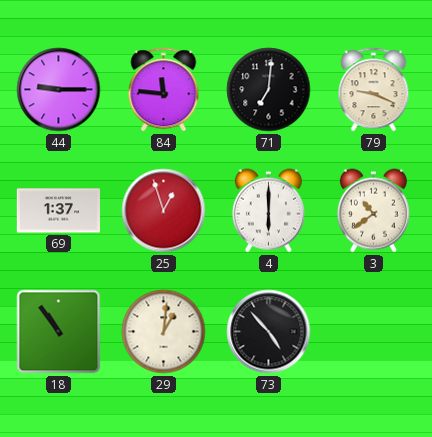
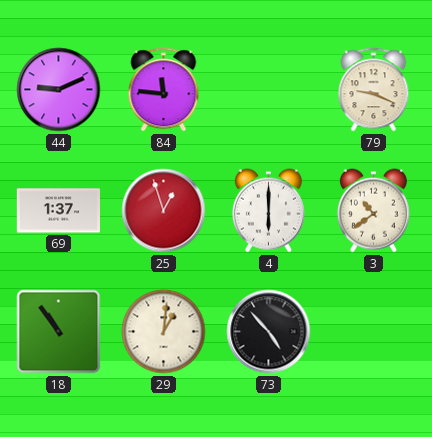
44: 9:15 -> 9:11
71: 7:01 -> none
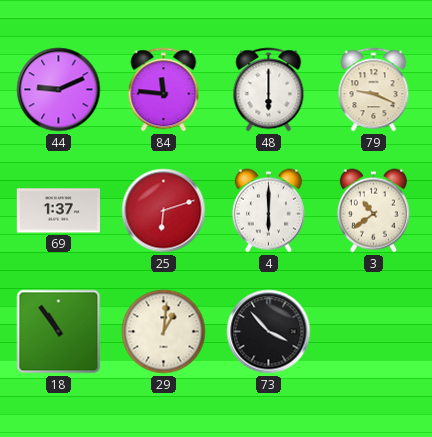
48: none -> 6:00
25: 12:57 -> 6:12
73: 4:53 -> 3:53
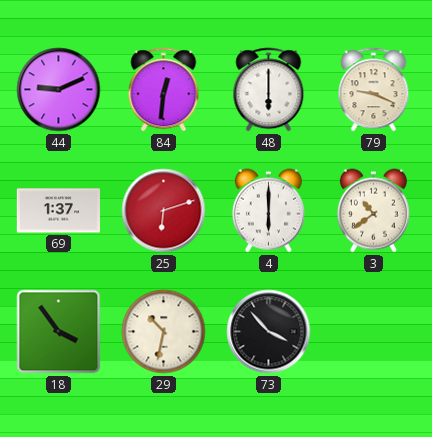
84: 11:46 -> 12:31
18: 10:54 -> 3:54
29: 1:01 -> 10:32
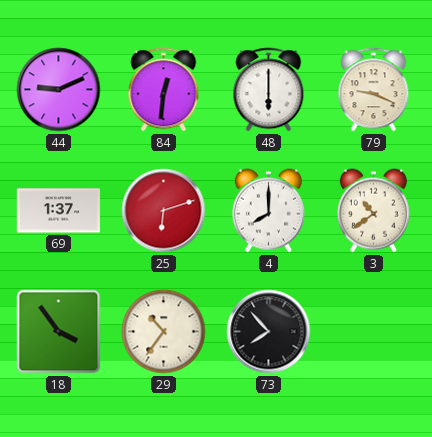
4: 6:00 -> 8:00
29: 10:32 -> 10:36
73: 3:53 -> 7:53
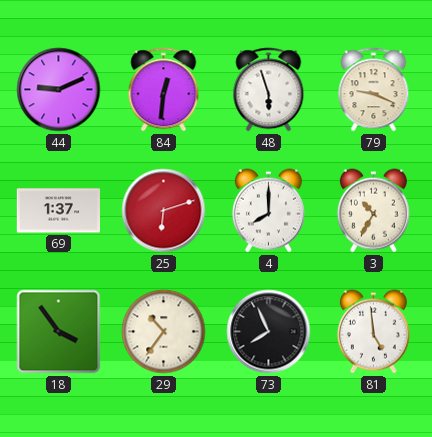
48: 6:00 -> 5:57
3: 10:39 -> 10:35
73: 7:53 -> 7:56
81: none -> 4:59
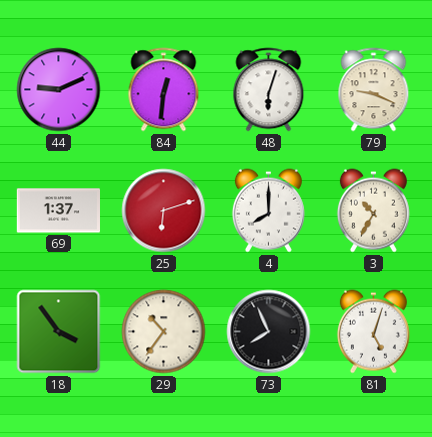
48: 5:57 -> 6:03
81: 4:59 -> 5:03
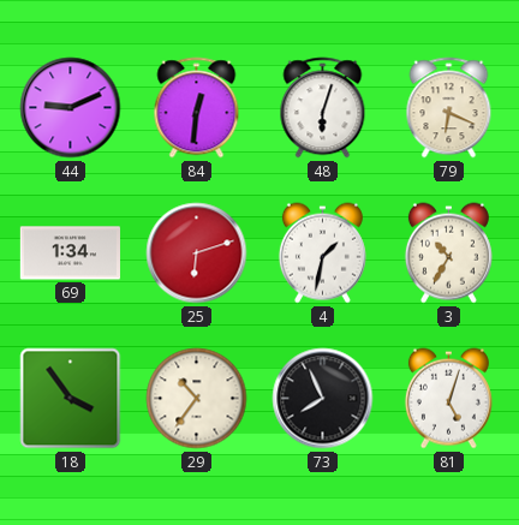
79: 9:19 -> 6:19
69: 1:37 -> 1:34
4: 8:00 -> 1:32
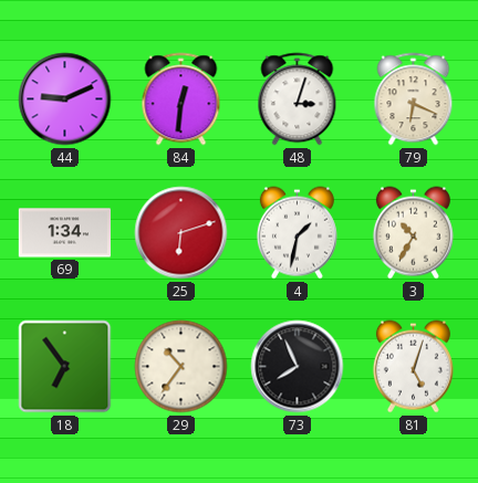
48: 6:03 -> 3:03
18: 3:54 -> 6:54
